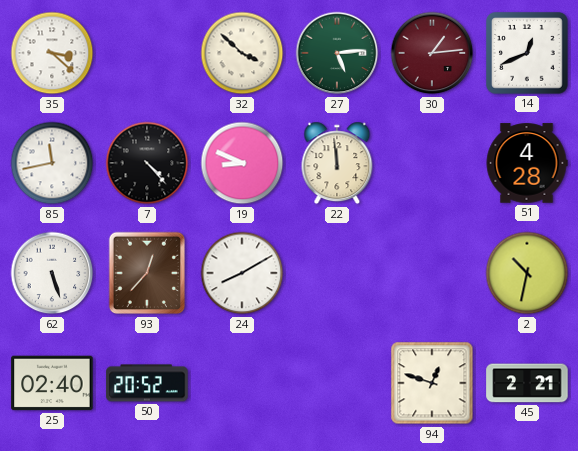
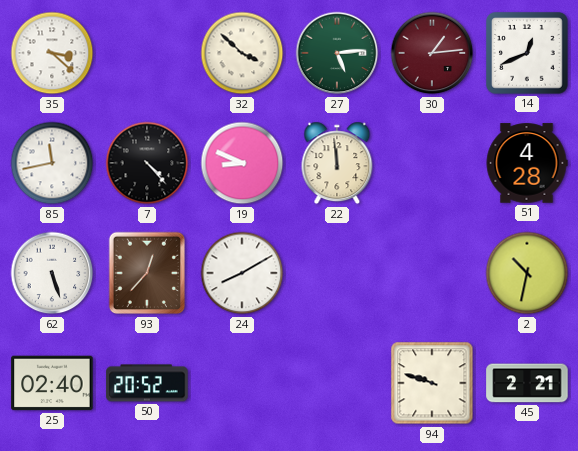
94: 12:48 -> 9:48
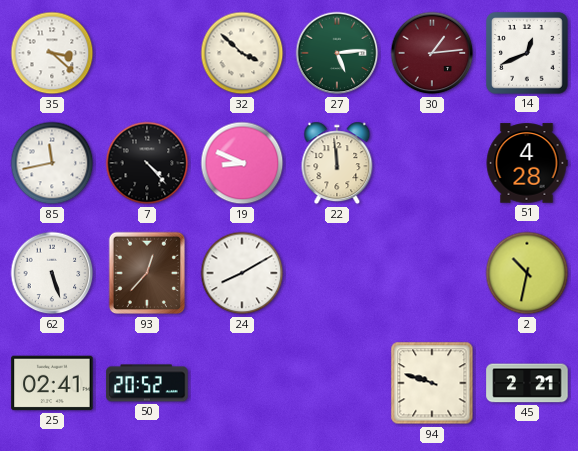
25: 02:40 -> 02:41
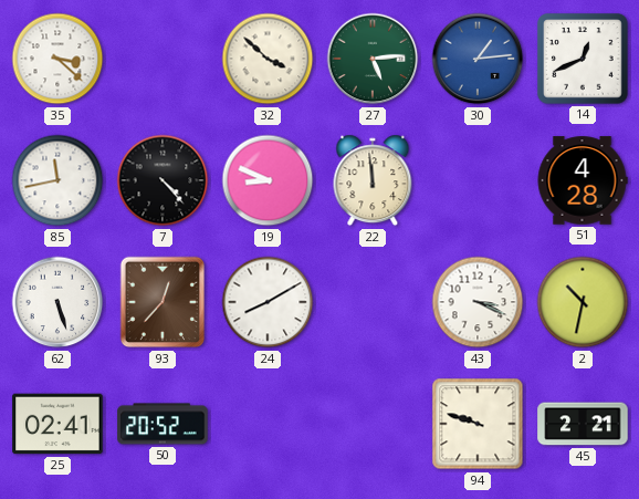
30 dial: burgundy -> blue
43: none -> 3:19
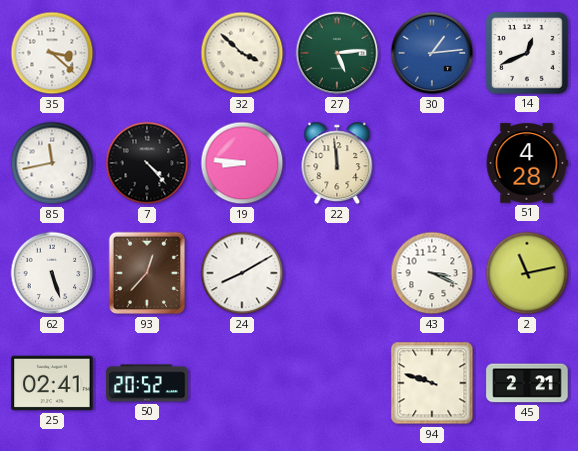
19: 8:49 -> 8:46
2: 10:32 -> 11:13
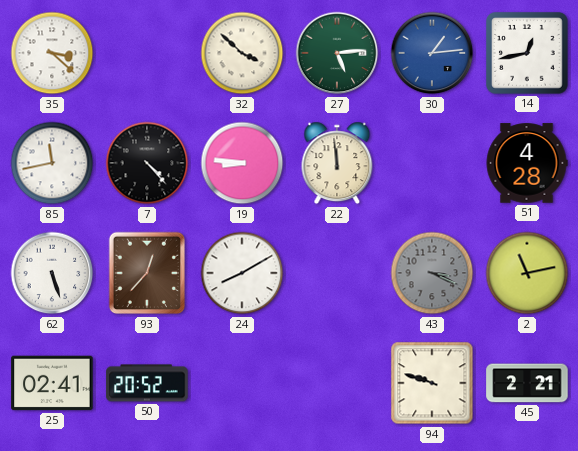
14: 12:41 -> 12:43
43 dial: white -> grey
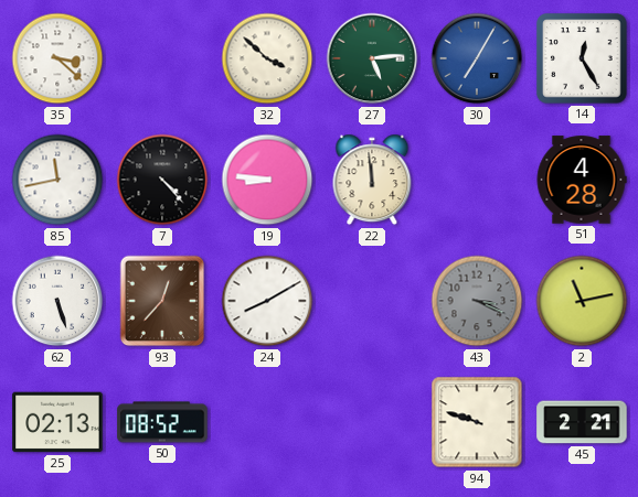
30: 1:14 -> 7:05
14: 12:43 -> 12:25
25: 02:41 -> 02:13
50: 20:52 -> 08:52
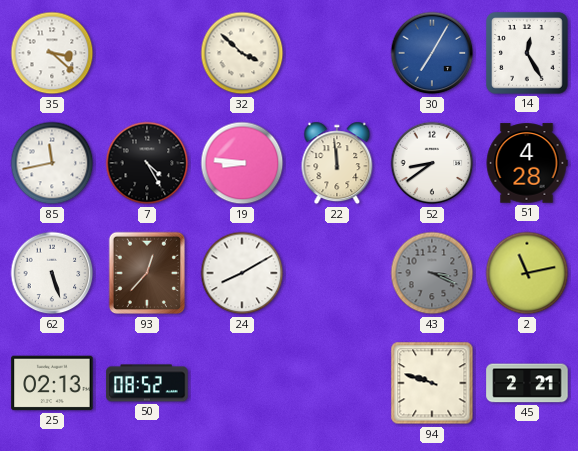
27: 5:14 -> none
7: 4:23 -> 4:25
52: none -> 8:39
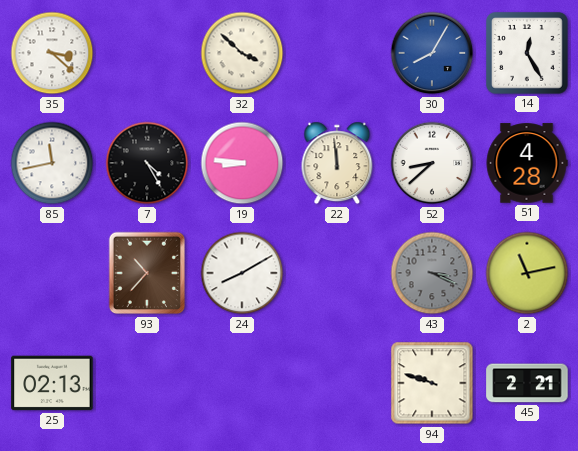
30: 7:05 -> 8:05
52: 8:39 -> 8:38
62: 5:27 -> none
93: 12:37 -> 10:37
50: 08:52 -> none
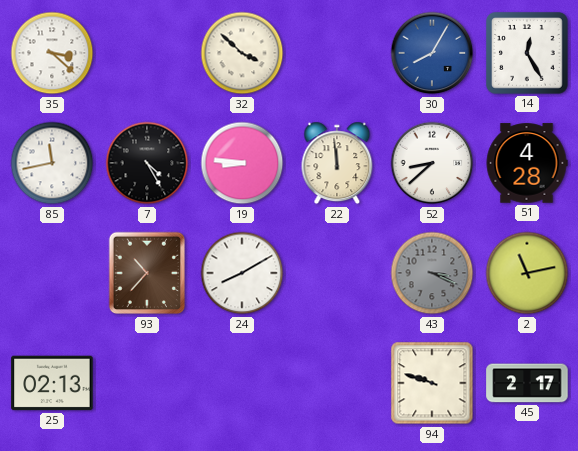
45: 2:21 -> 2:17
